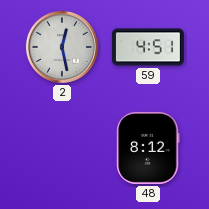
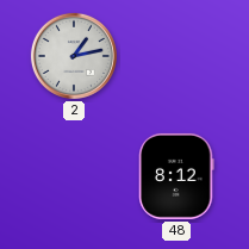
2: 12:28 -> 1:13
59: 4:51 -> none
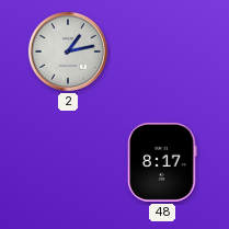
48: 8:12 -> 8:17
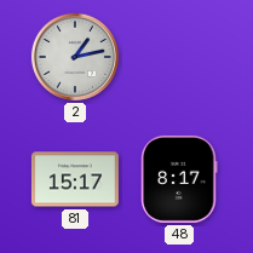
81: none -> 15:17
